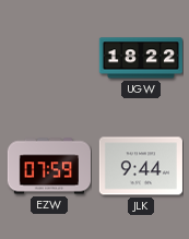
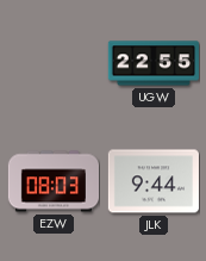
UGW: 18:22 -> 22:55
EZW: 07:59 -> 08:03
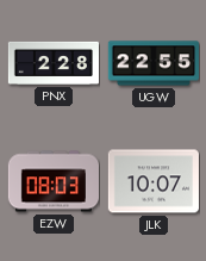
PNX: none -> 2:28
JLK: 9:44 -> 10:07
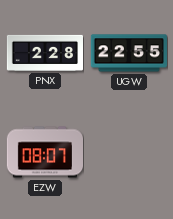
EZW: 08:03 -> 08:07
JLK: 10:07 -> none
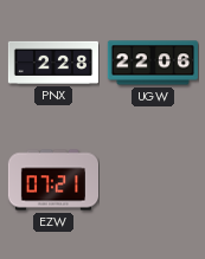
UGW: 22:55 -> 22:06
EZW: 08:07 -> 07:21
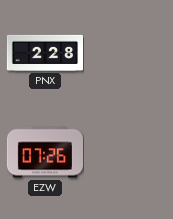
UGW: 22:06 -> none
EZW: 07:21 -> 07:26
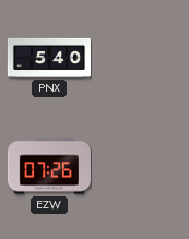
PNX: 2:28 -> 5:40
